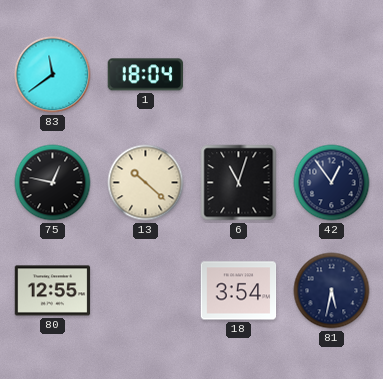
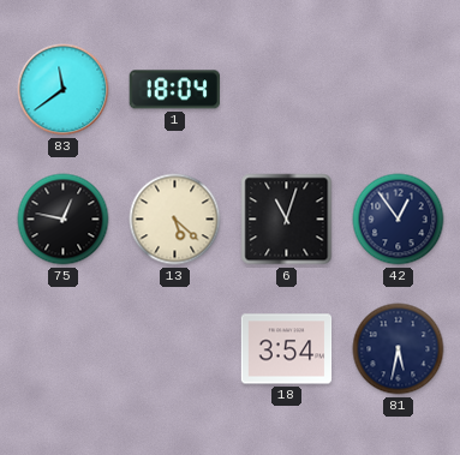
13: 10:22 -> 5:22
80: 12:55 -> none
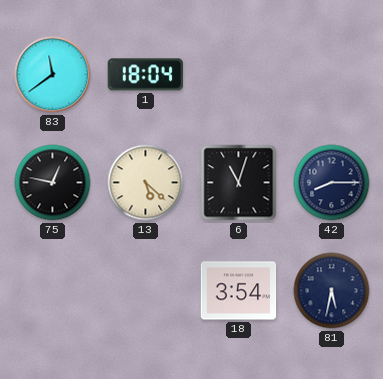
42: 12:54 -> 8:15
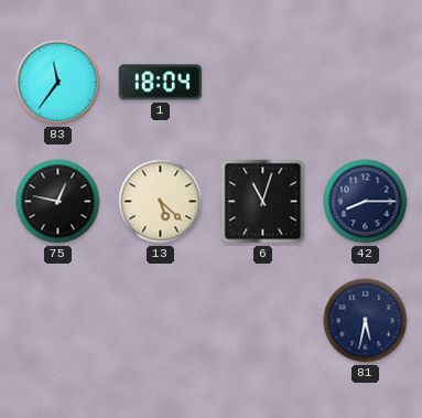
83: 11:39 -> 11:36
18: 3:54 -> none
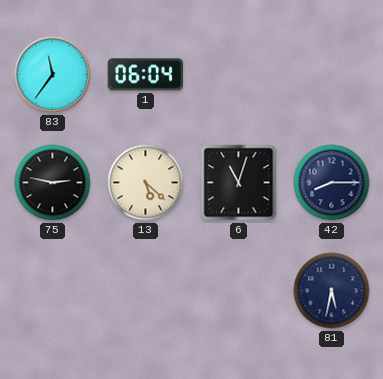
1: 18:04 -> 06:04
75: 12:47 -> 2:47
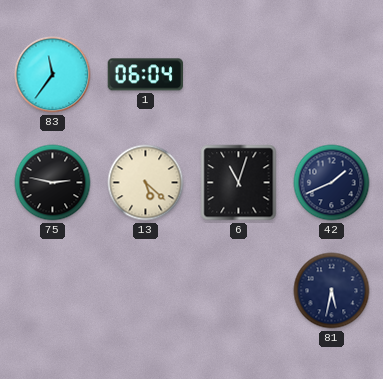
42: 8:15 -> 1:41
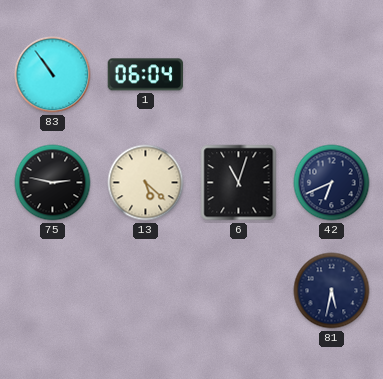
83: 11:36 -> 10:54
42: 1:41 -> 6:41
